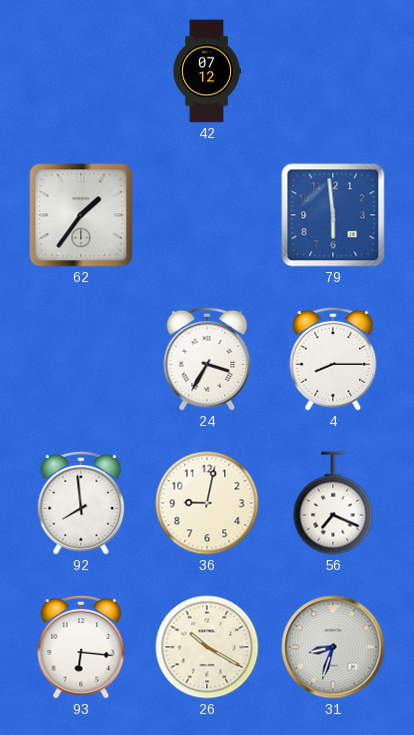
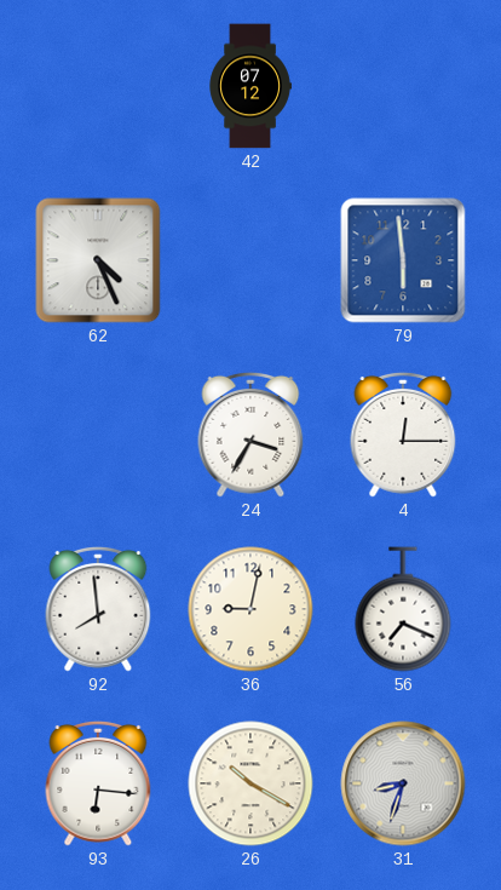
62: 1:36 -> 4:26
4: 8:15 -> 12:15
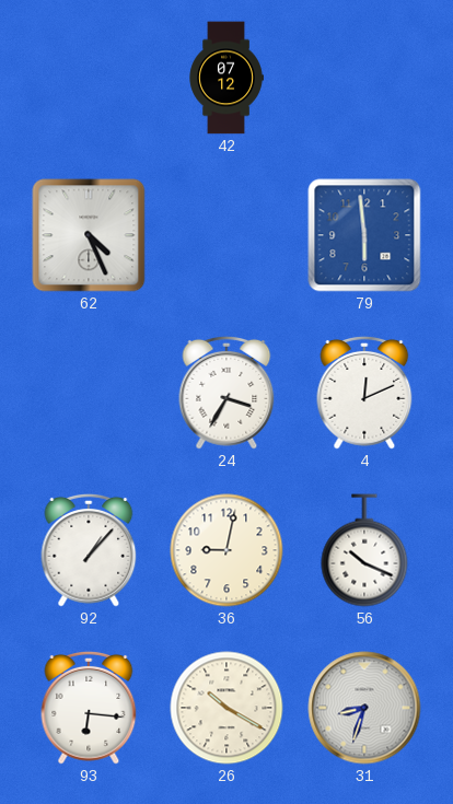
4: 12:15 -> 12:11
92: 7:59 -> 1:07
56: 7:19 -> 10:19
